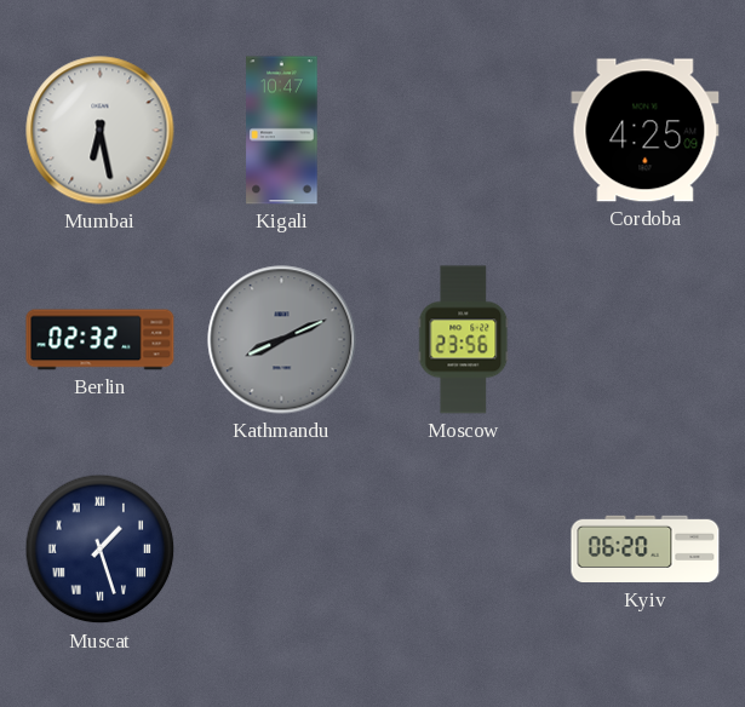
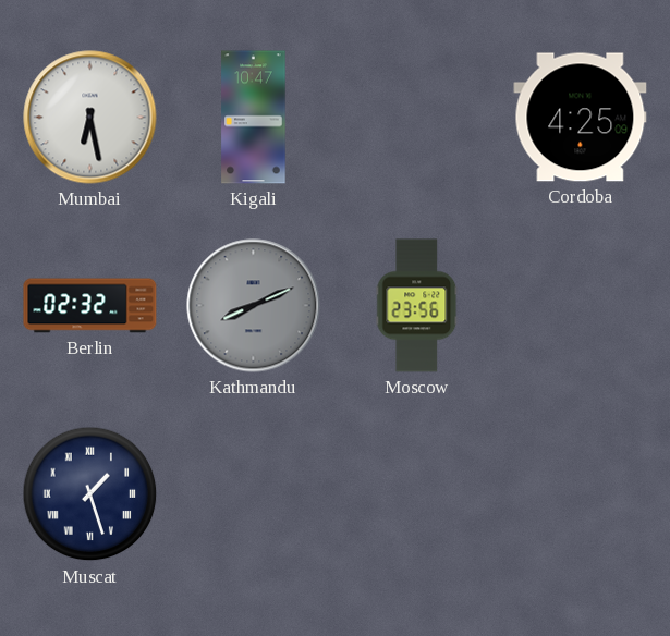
Kyiv: 06:20 -> none
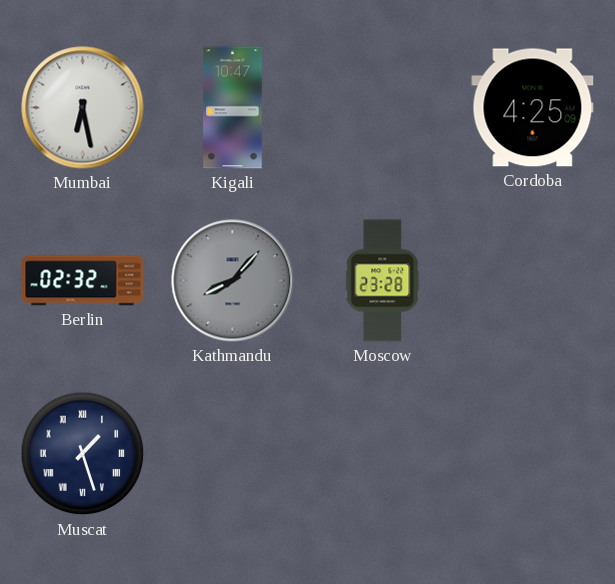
Kathmandu: 8:11 -> 8:07
Moscow: 23:56 -> 23:28
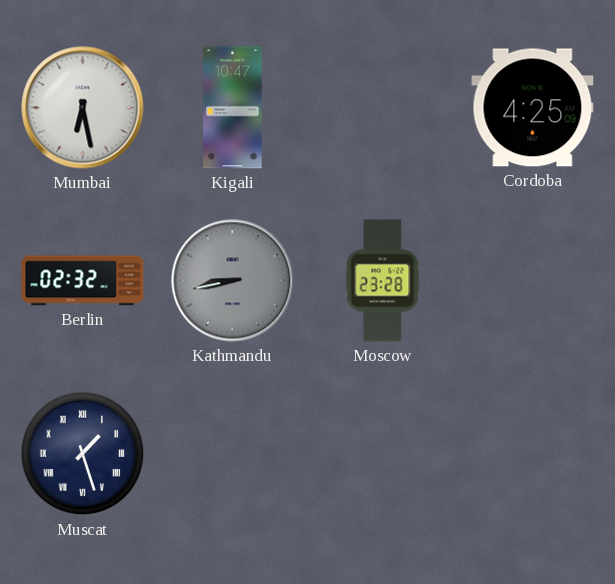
Kathmandu: 8:07 -> 8:43
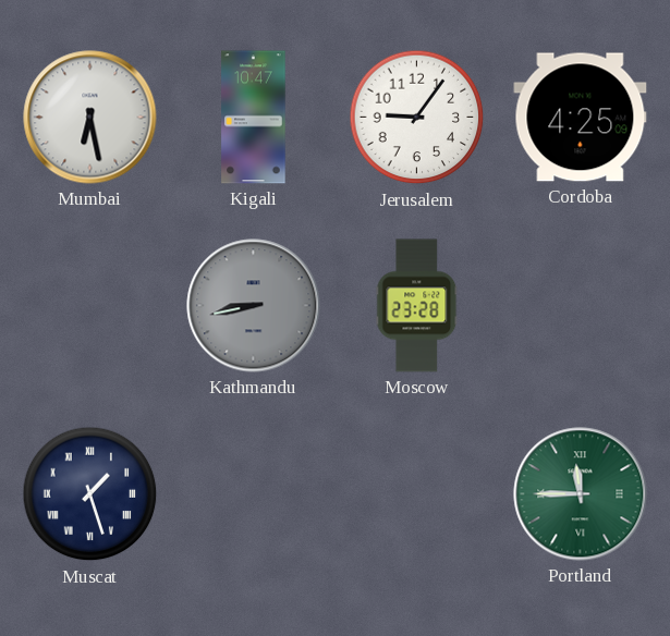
Jerusalem: none -> 9:06
Berlin: 02:32 -> none
Portland: none -> 11:45
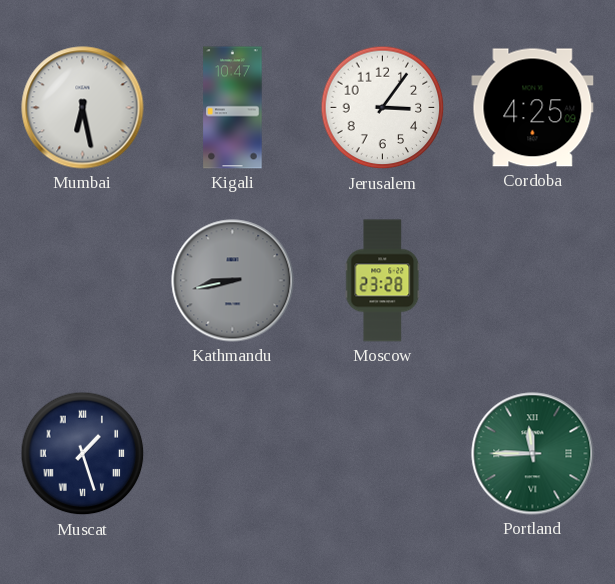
Jerusalem: 9:06 -> 3:06
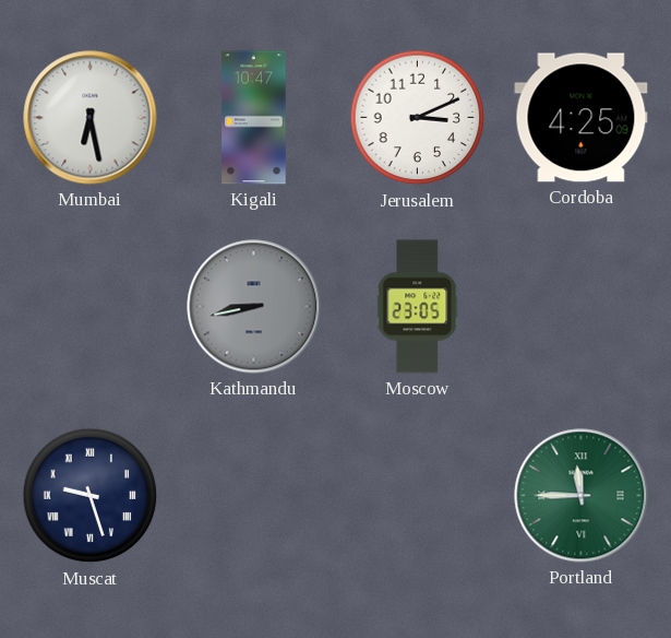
Jerusalem: 3:06 -> 3:11
Moscow: 23:28 -> 23:05
Muscat: 1:27 -> 9:27
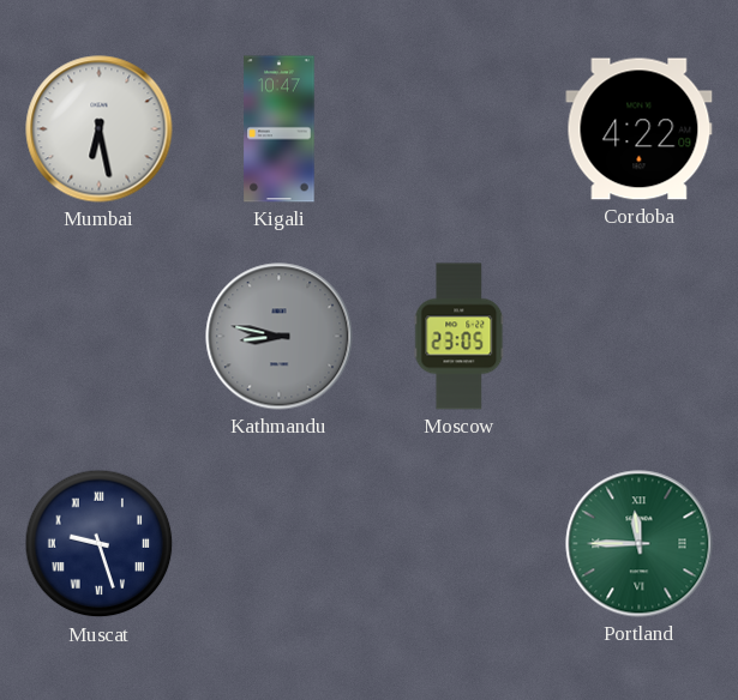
Jerusalem: 3:11 -> none
Cordoba: 4:25 -> 4:22
Kathmandu: 8:43 -> 8:47
